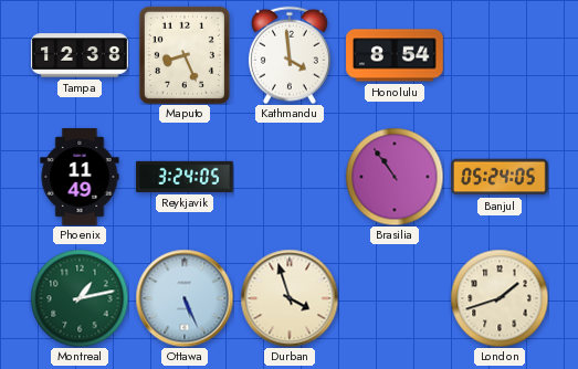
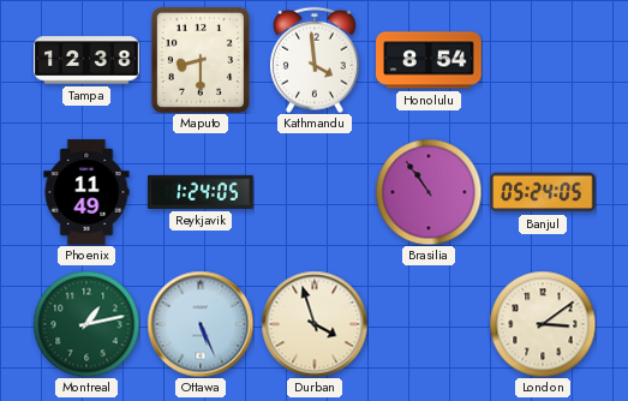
Maputo: 8:26 -> 8:30
Reykjavik: 3:24 -> 1:24
London: 1:42 -> 3:09
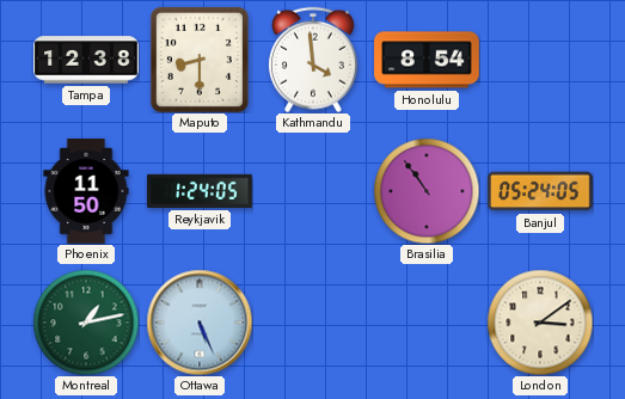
Phoenix: 11:49 -> 11:50
Durban: 3:57 -> none
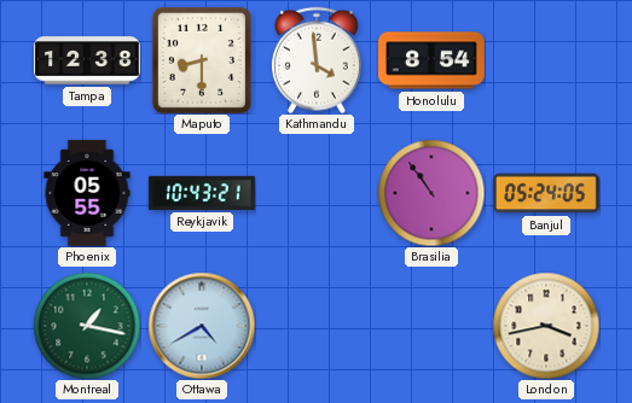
Phoenix: 11:50 -> 05:55
Reykjavik: 1:24 -> 10:43
Montreal: 1:13 -> 1:17
Ottawa: 5:26 -> 4:40
London: 3:09 -> 3:43
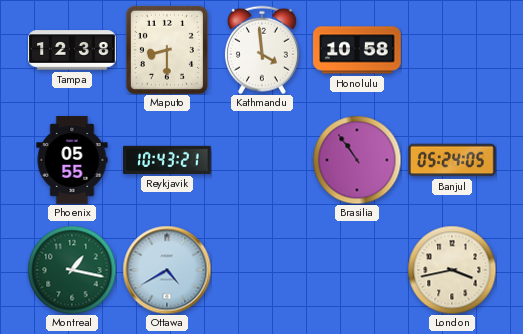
Honolulu: 8:54 -> 10:58
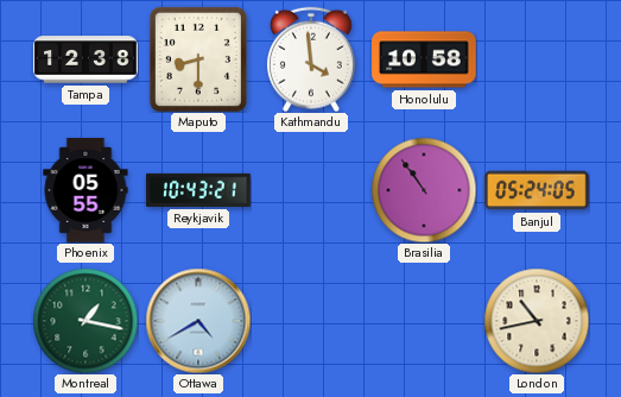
London: 3:43 -> 10:43
